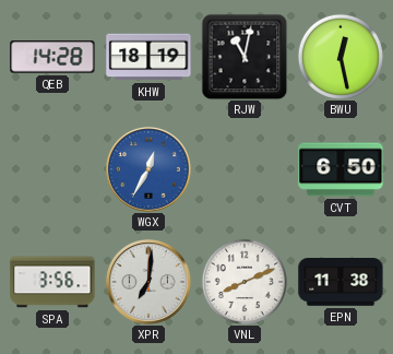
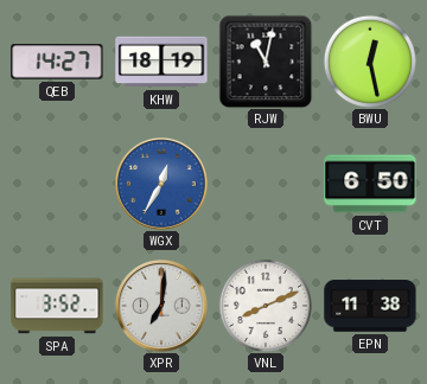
QEB: 14:28 -> 14:27
SPA: 3:56 -> 3:52
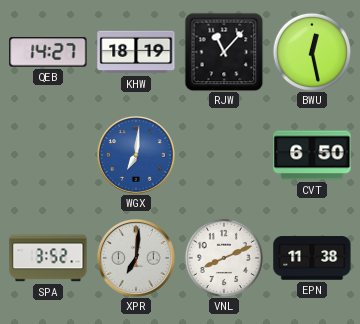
RJW: 11:02 -> 11:07
WGX: 12:35 -> 7:01
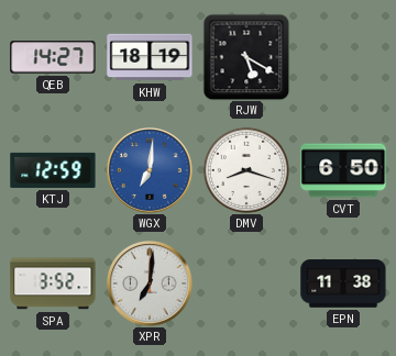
RJW: 11:07 -> 5:20
BWU: 12:28 -> none
KTJ: none -> 12:59
DMV: none -> 8:18
VNL: 8:11 -> none
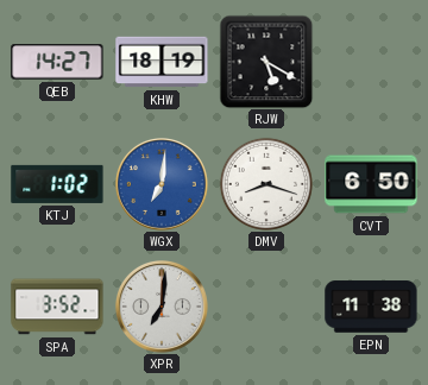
KTJ: 12:59 -> 1:02
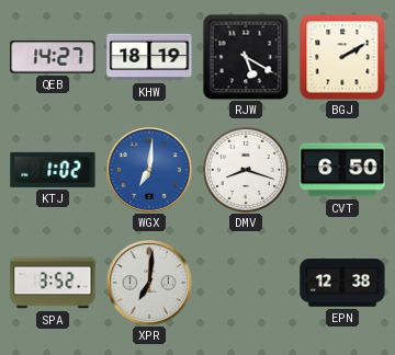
BGJ: none -> 2:10
EPN: 11:38 -> 12:38
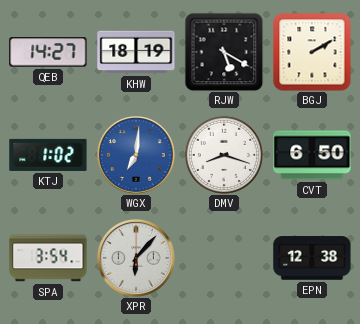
SPA: 3:52 -> 3:54
XPR: 7:01 -> 6:07
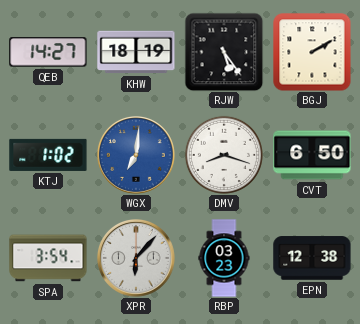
RJW: 5:20 -> 5:24
RBP: none -> 03:23
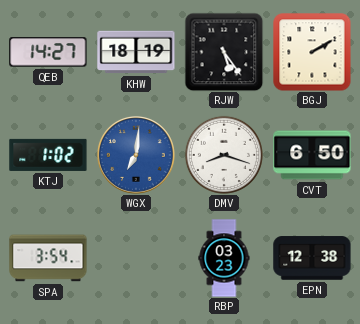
XPR: 6:07 -> none
